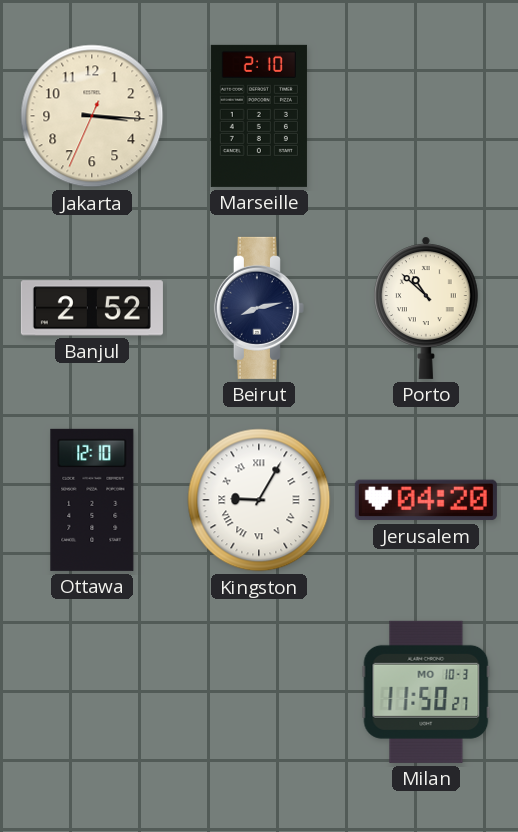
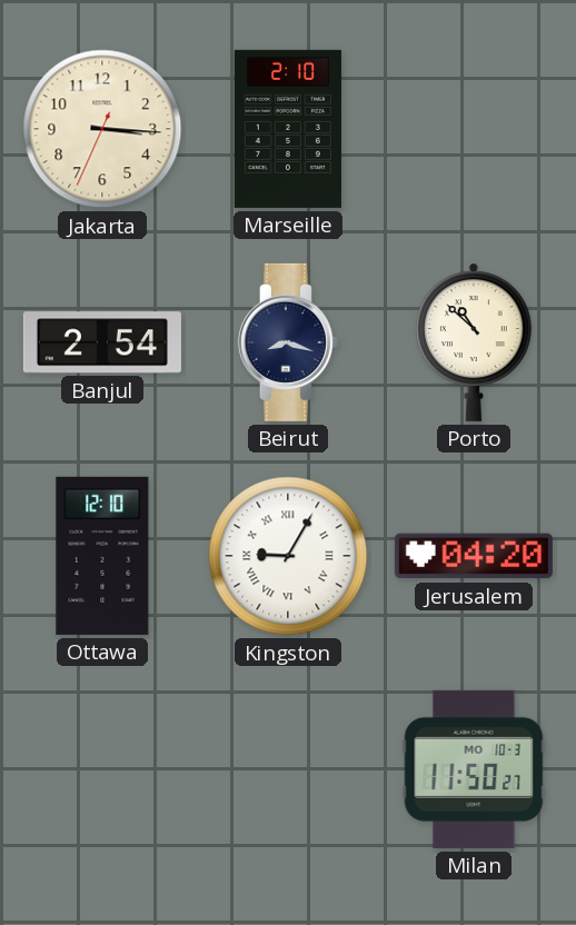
Banjul: 2:52 -> 2:54
Beirut: 8:13 -> 8:18
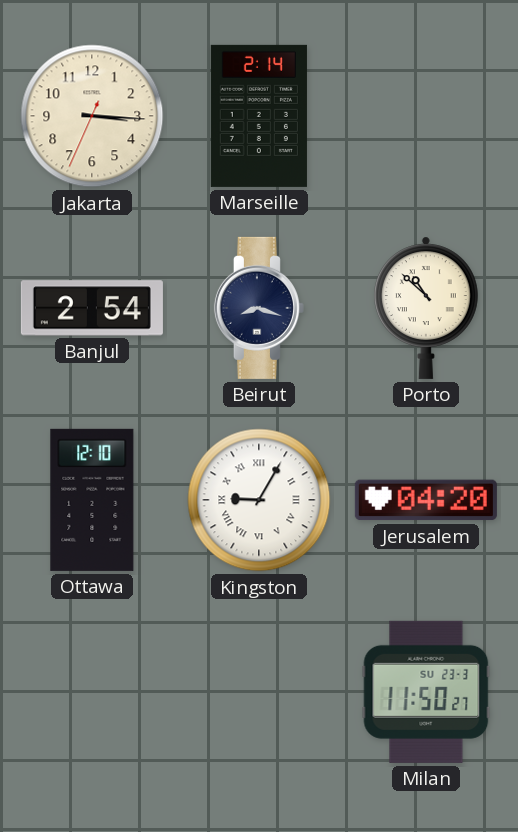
Marseille: 2:10 -> 2:14
Milan date: MO 10-3 -> SU 23-3
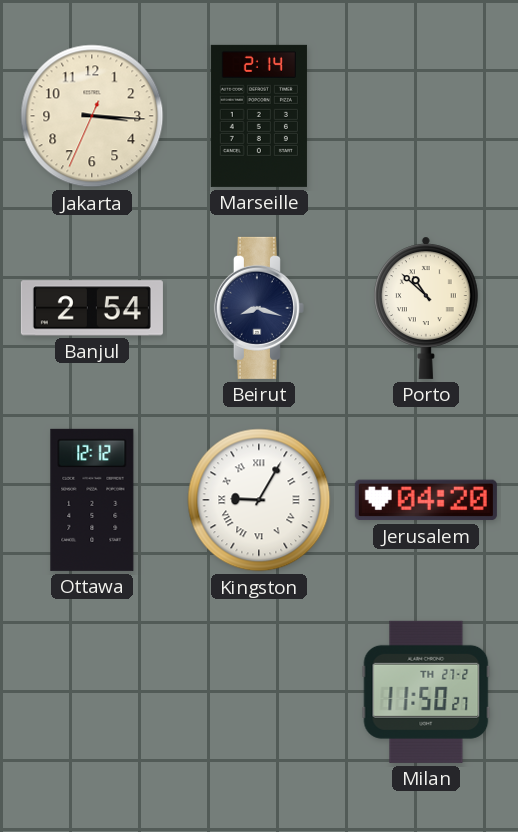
Ottawa: 12:10 -> 12:12
Milan date: SU 23-3 -> TH 27-2
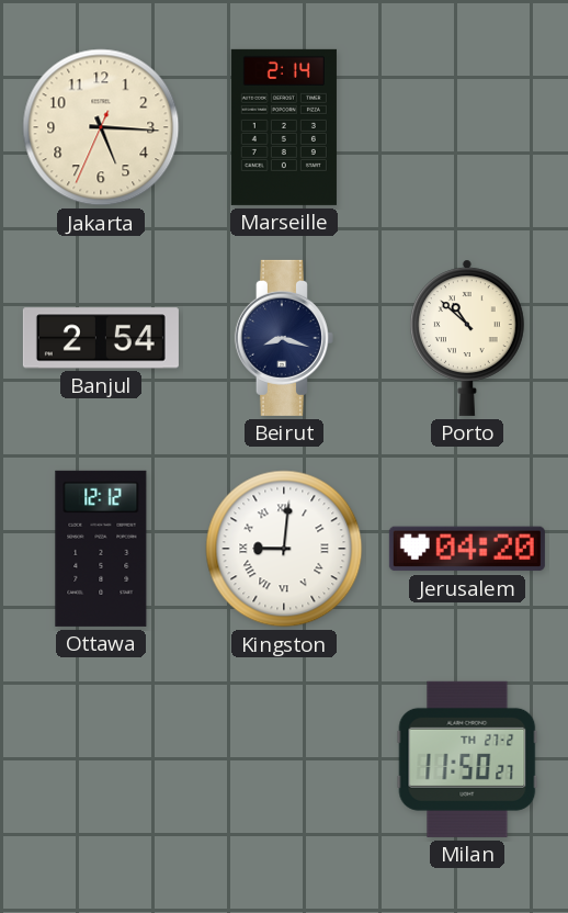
Jakarta: 3:15 -> 5:15
Kingston: 9:05 -> 9:01
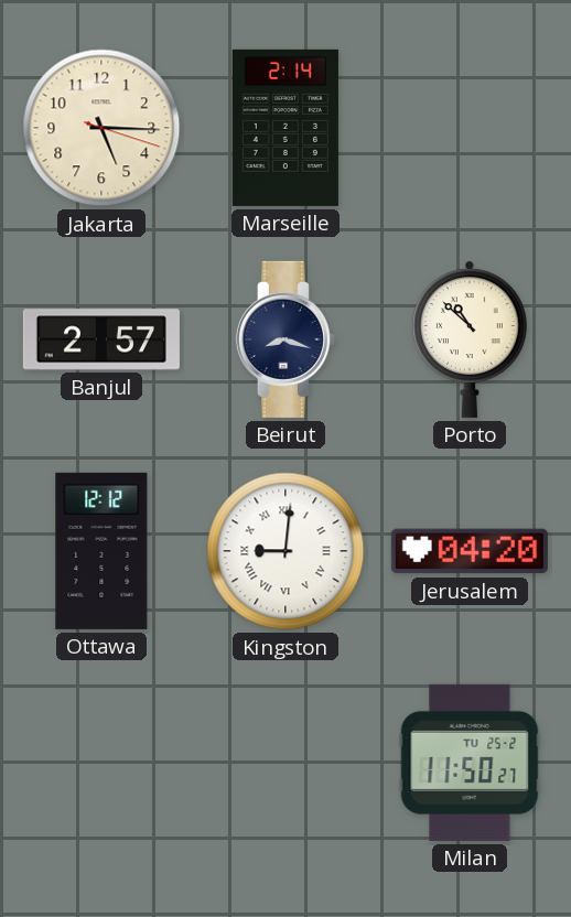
Jakarta: 5:15:34 -> 5:15:18
Banjul: 2:54 -> 2:57
Milan date: TH 27-2 -> TU 25-2
